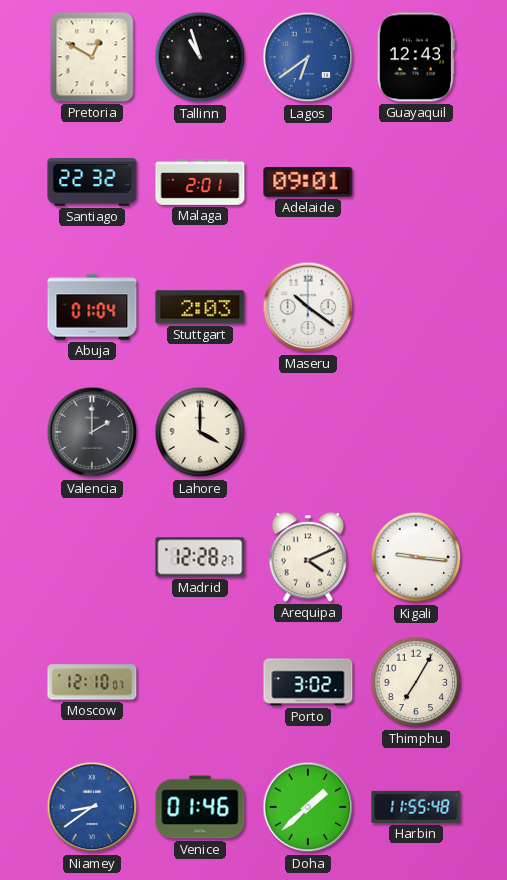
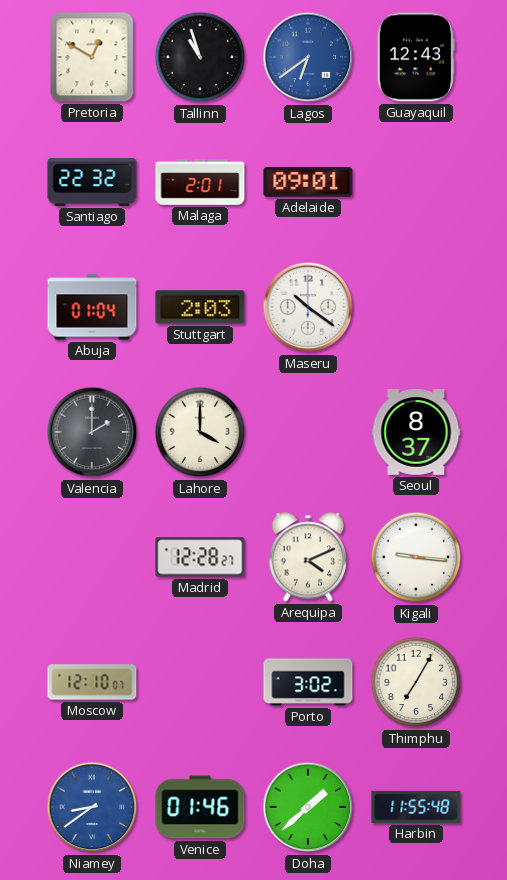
Seoul: none -> 8:37
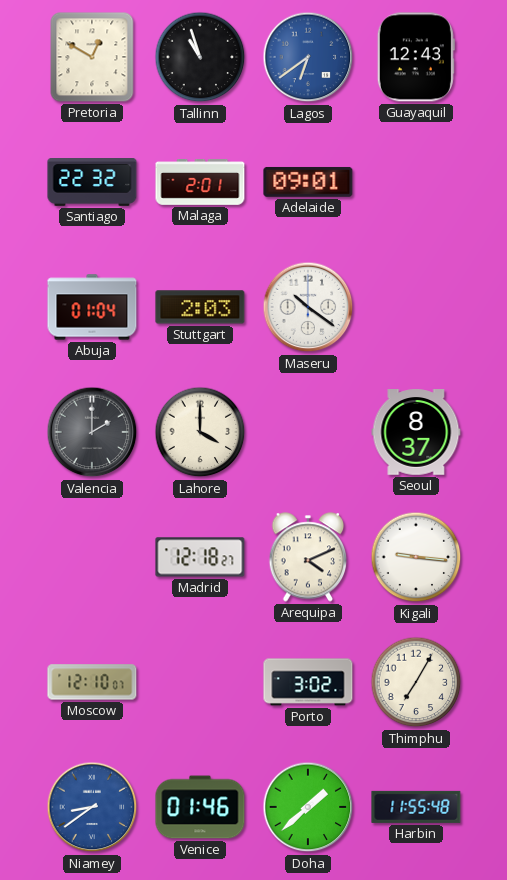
Madrid: 12:28 -> 12:18
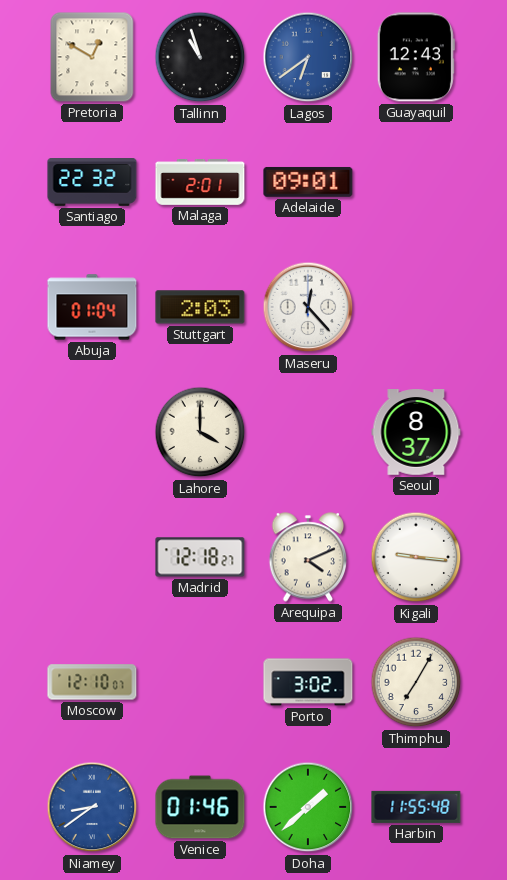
Maseru: 10:21 -> 12:23
Valencia: 2:00 -> none
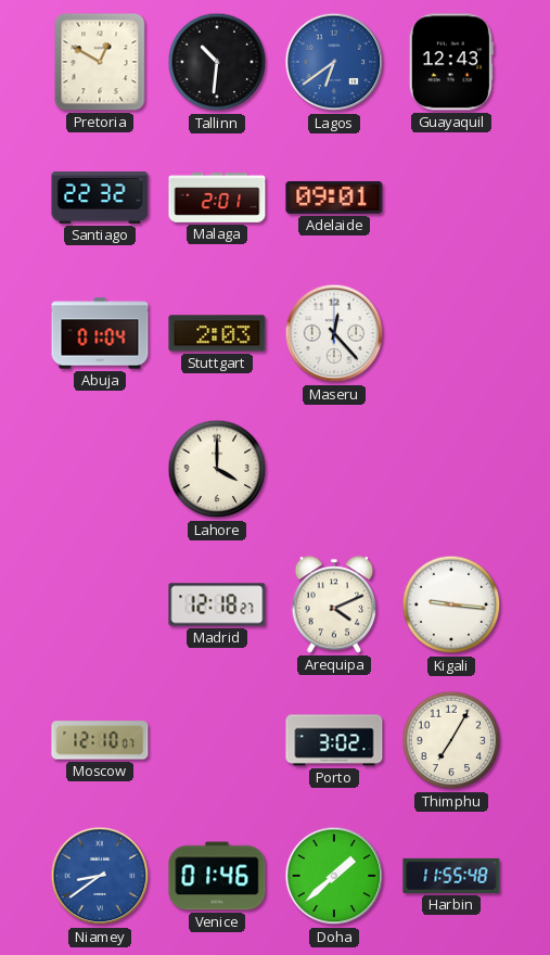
Tallinn: 10:57 -> 10:31
Seoul: 8:37 -> none
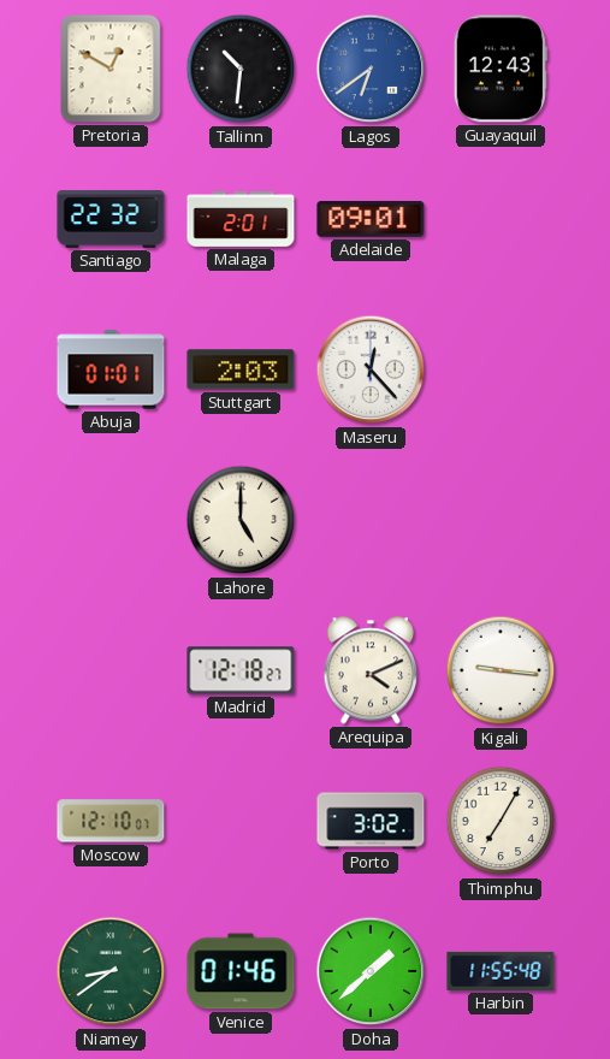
Abuja: 01:04 -> 01:01
Lahore: 4:00 -> 5:00
Niamey dial: blue -> green
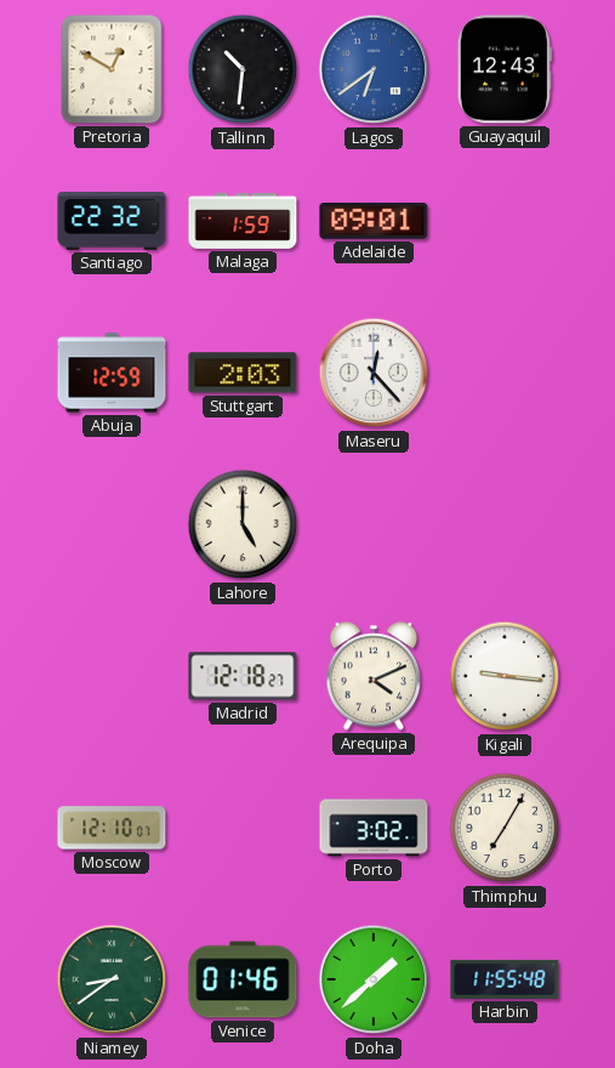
Malaga: 2:01 -> 1:59
Abuja: 01:01 -> 12:59
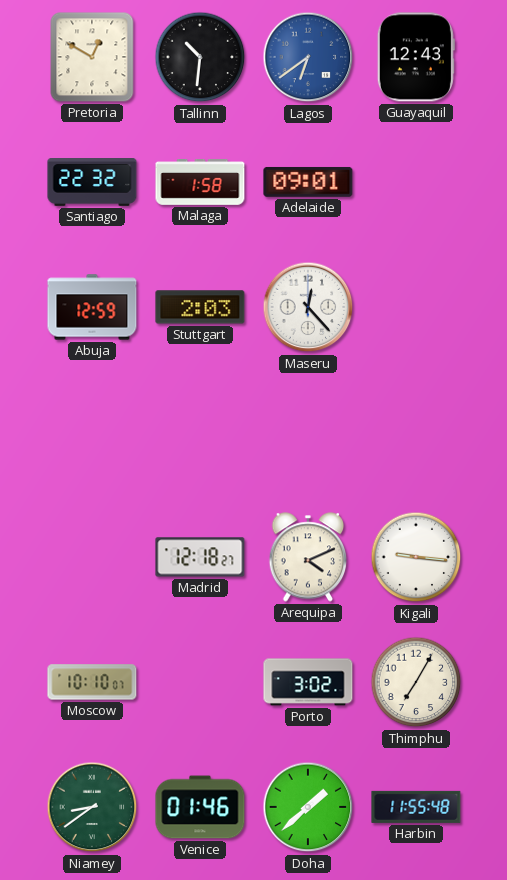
Malaga: 1:59 -> 1:58
Lahore: 5:00 -> none
Moscow: 12:10 -> 10:10
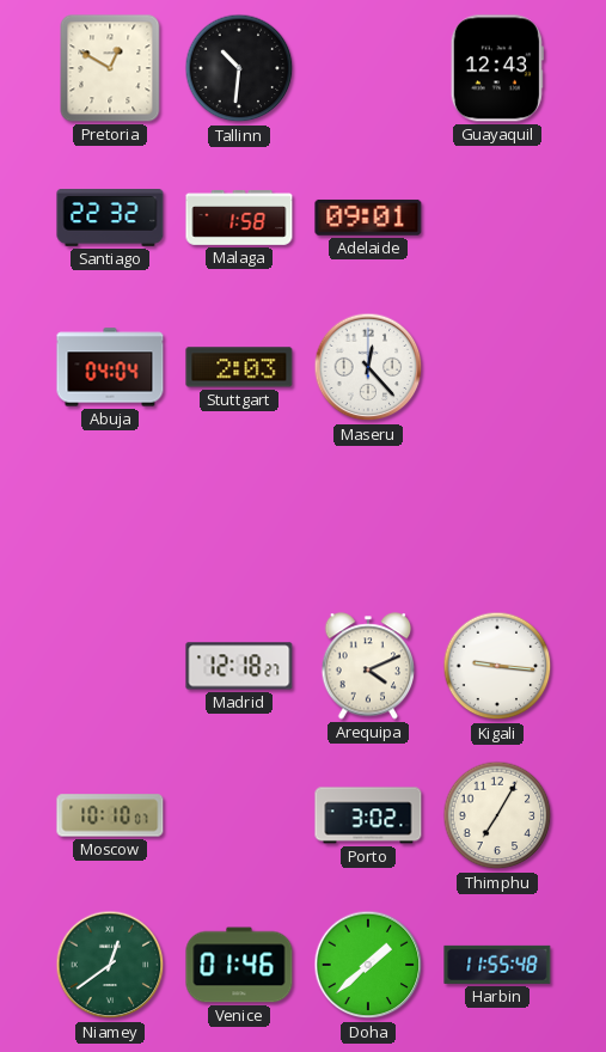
Lagos: 6:39 -> none
Abuja: 12:59 -> 04:04
Niamey: 8:39 -> 12:39
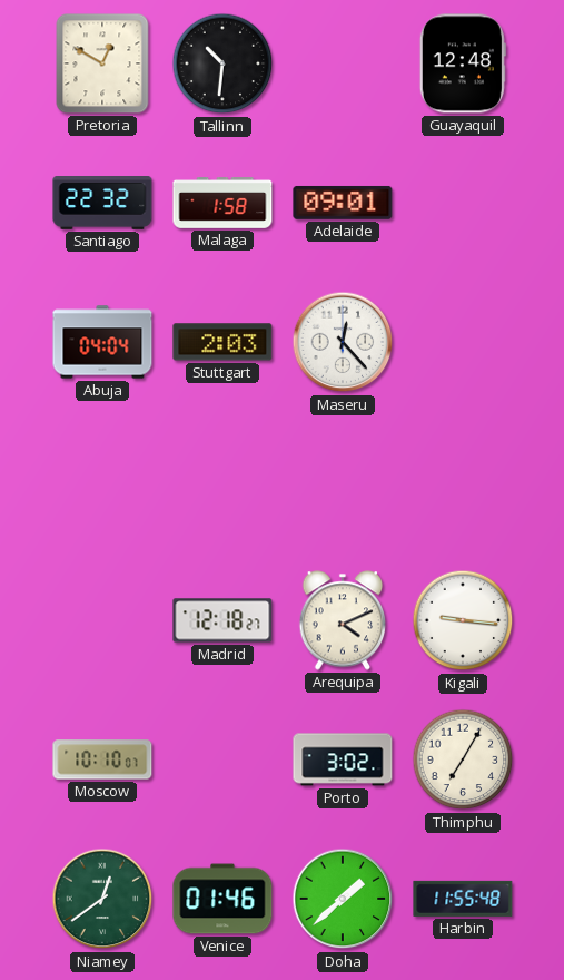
Guayaquil: 12:43 -> 12:48
